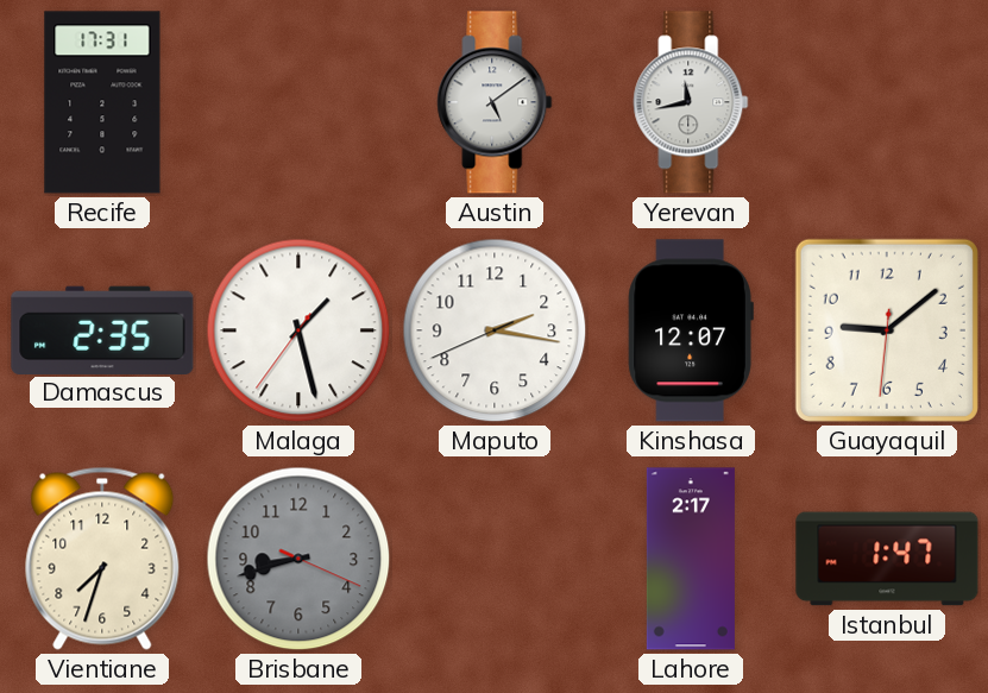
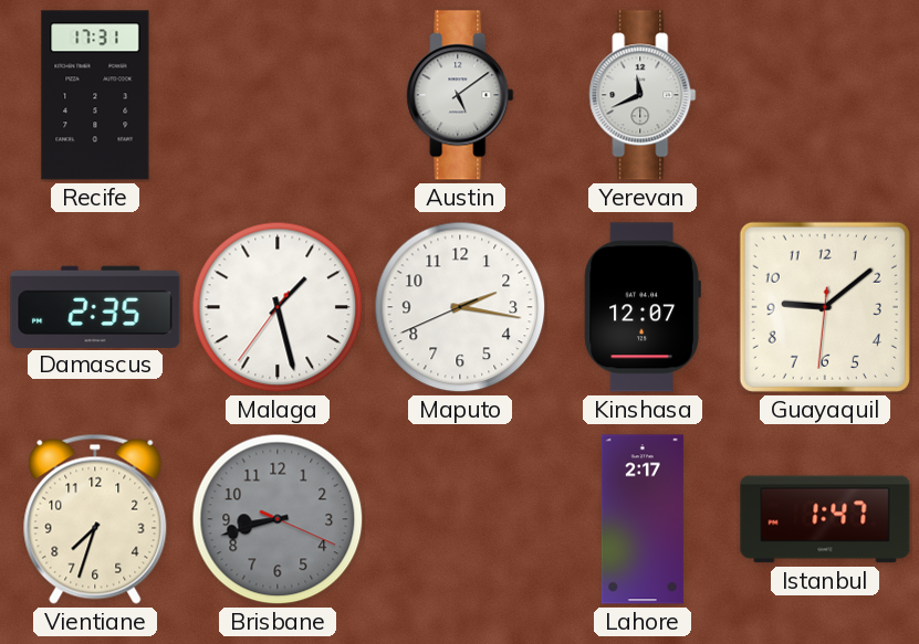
Yerevan: 11:43 -> 11:41
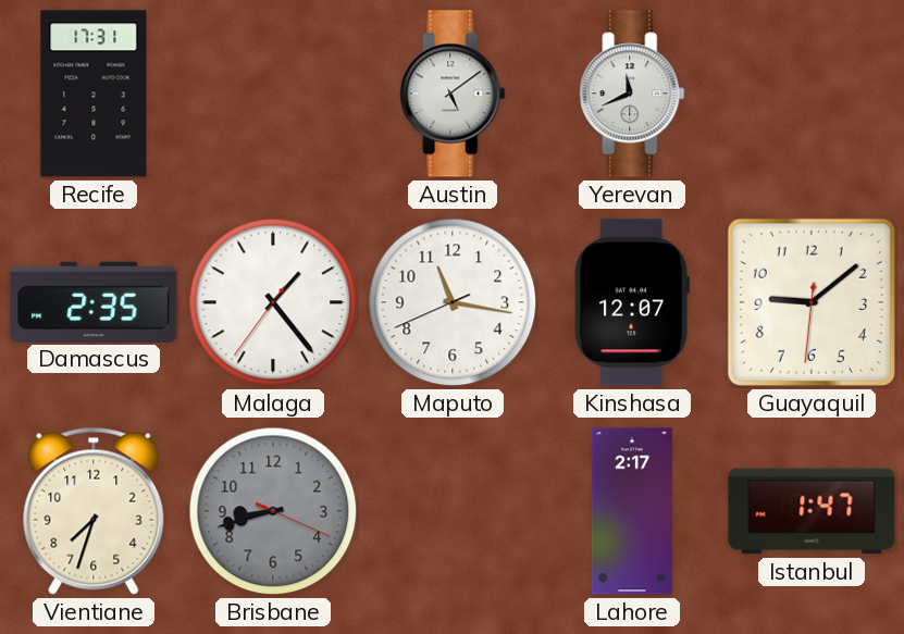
Malaga: 1:27 -> 1:23
Maputo: 2:16 -> 11:16
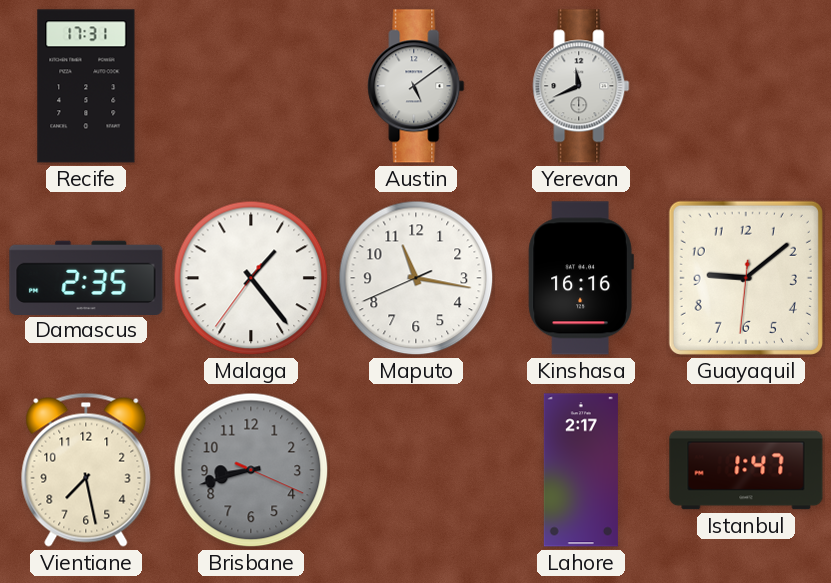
Kinshasa: 12:07 -> 16:16
Vientiane: 7:33 -> 7:28
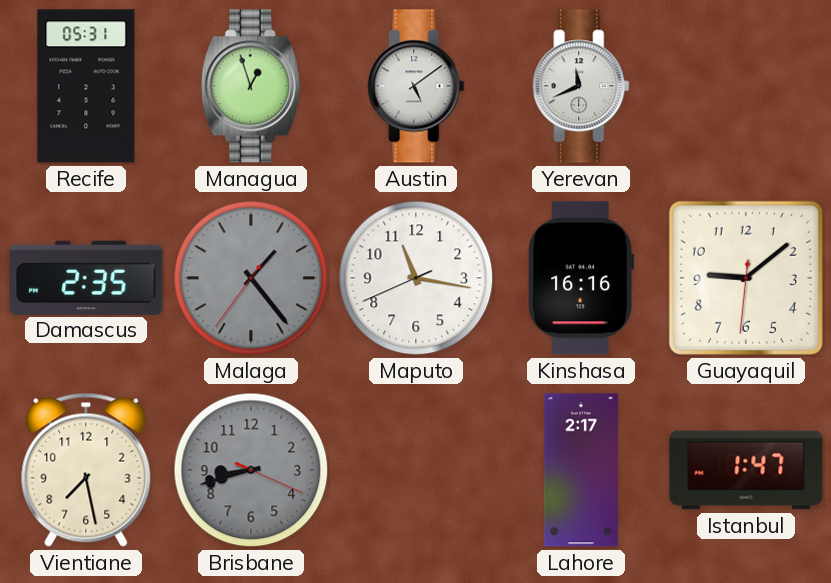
Recife: 17:31 -> 05:31
Managua: none -> 12:57
Malaga dial: white -> grey
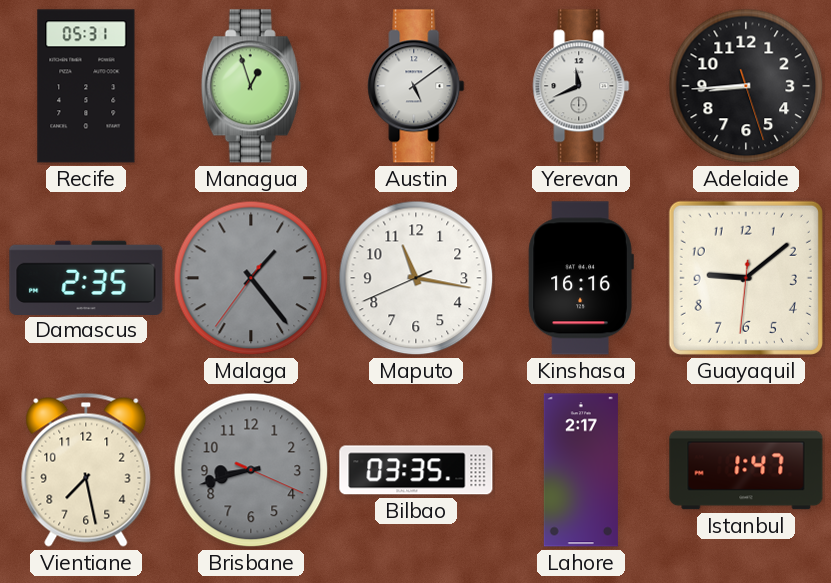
Adelaide: none -> 8:44
Bilbao: none -> 03:35
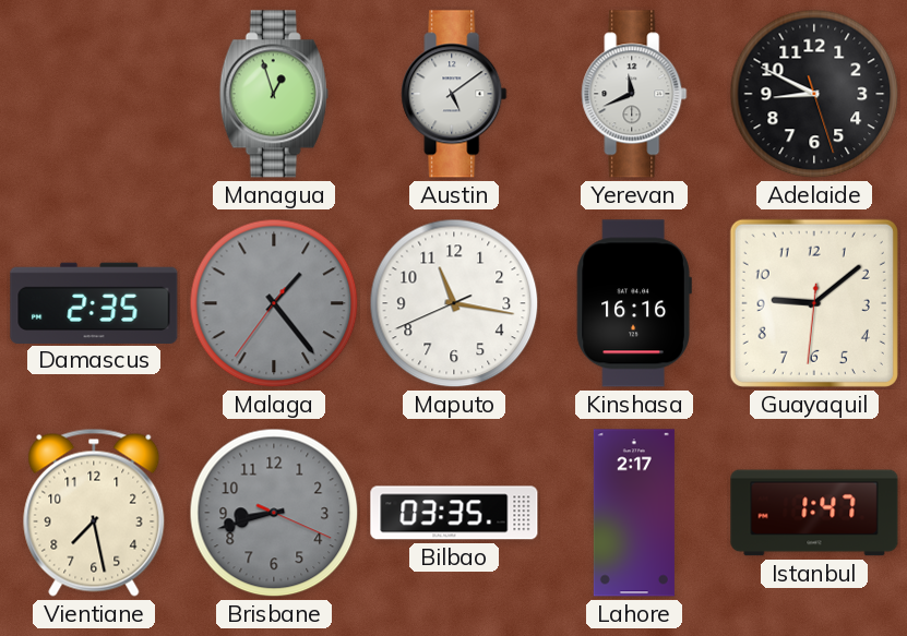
Recife: 05:31 -> none
Adelaide: 8:44 -> 8:49
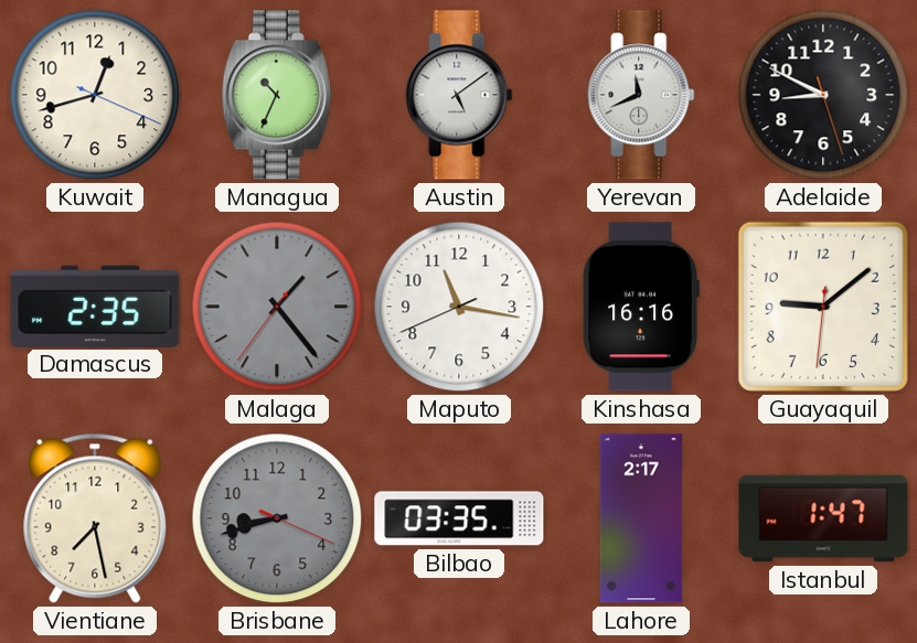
Kuwait: none -> 12:42
Managua: 12:57 -> 10:34
